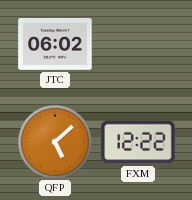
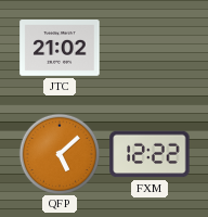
JTC: 06:02 -> 21:02
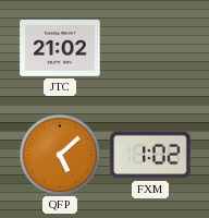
FXM: 12:22 -> 1:02
